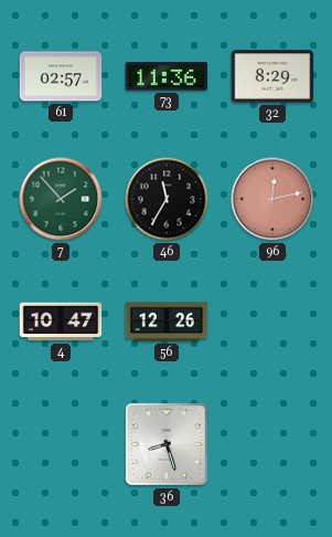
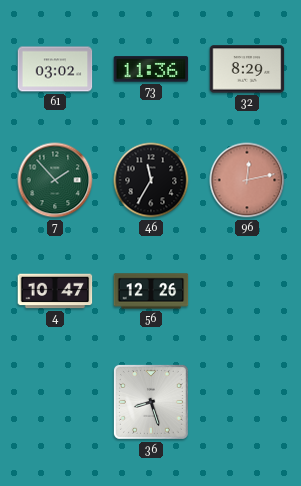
61: 02:57 -> 03:02
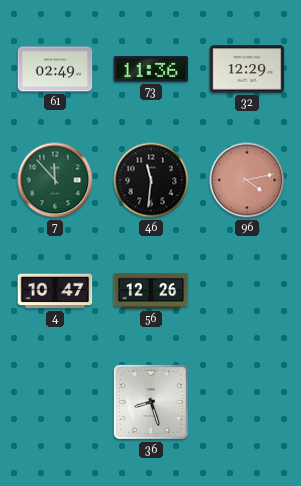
61: 03:02 -> 02:49
32: 8:29 -> 12:29
7: 1:53 -> 11:53
46: 11:35 -> 11:31
96: 12:13 -> 4:13
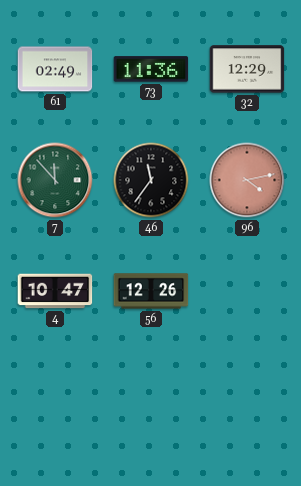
46: 11:31 -> 11:36
36: 8:27 -> none
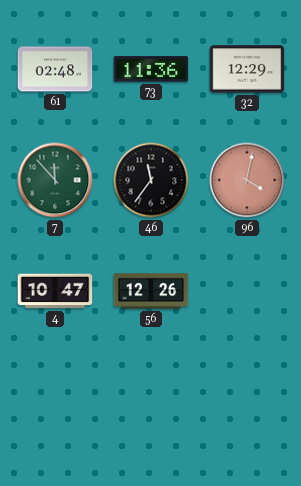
61: 02:49 -> 02:48
96: 4:13 -> 4:02
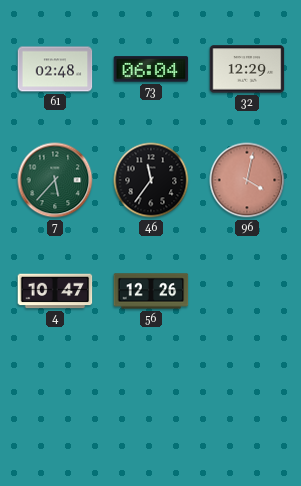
73: 11:36 -> 06:04
7: 11:53 -> 5:37
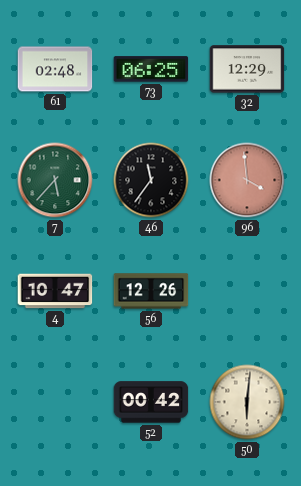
73: 06:04 -> 06:25
96: 4:02 -> 3:59
52: none -> 00:42
50: none -> 6:01
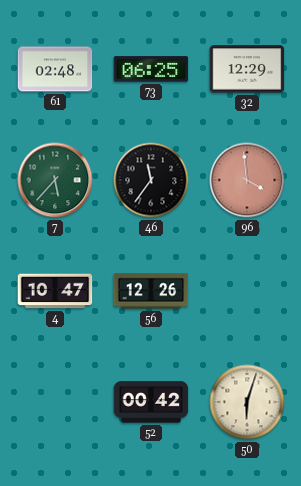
50: 6:01 -> 6:03
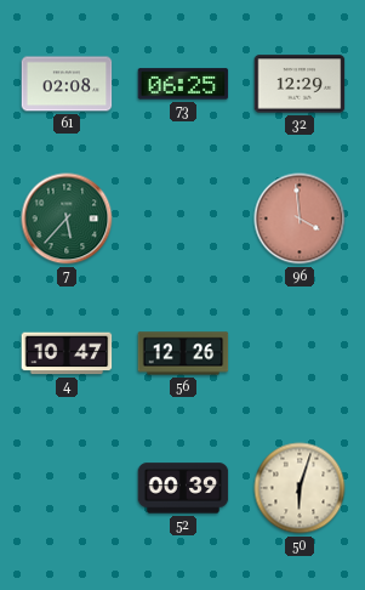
61: 02:48 -> 02:08
46: 11:36 -> none
52: 00:42 -> 00:39
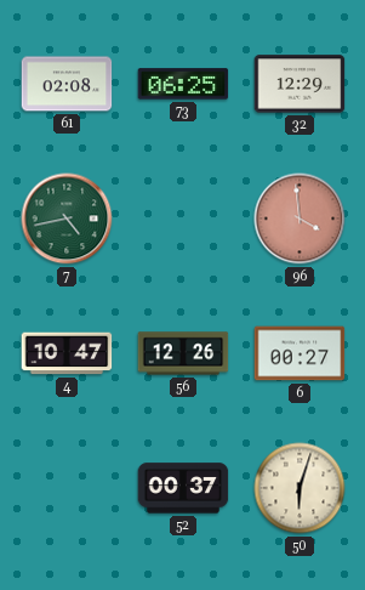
7: 5:37 -> 4:43
6: none -> 00:27
52: 00:39 -> 00:37
